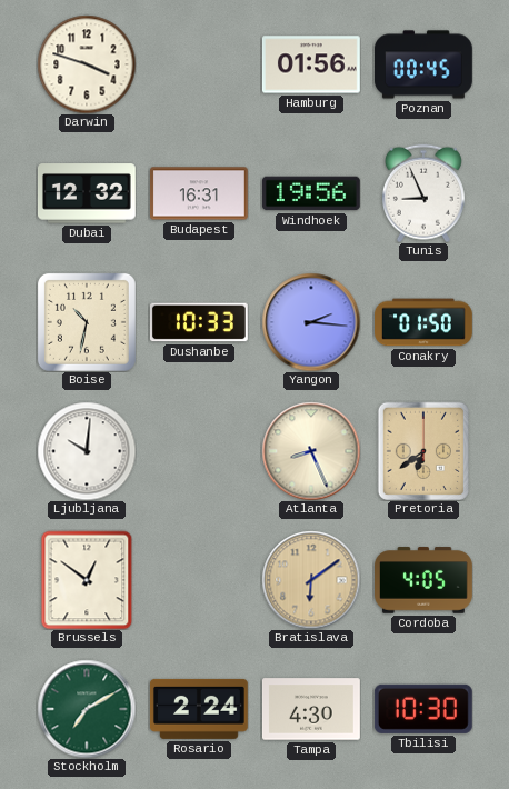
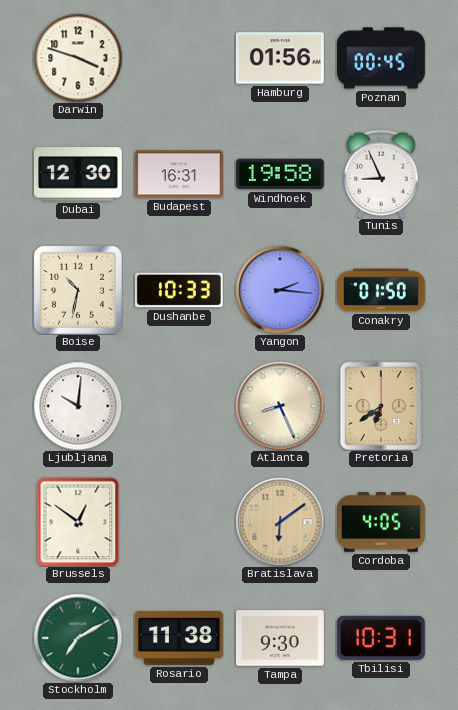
Dubai: 12:32 -> 12:30
Windhoek: 19:56 -> 19:58
Rosario: 2:24 -> 11:38
Tampa: 4:30 -> 9:30
Tbilisi: 10:30 -> 10:31
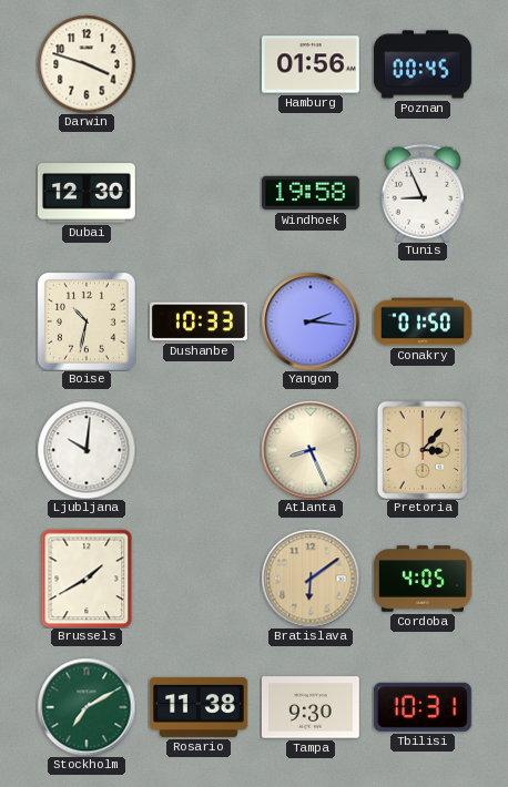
Budapest: 16:31 -> none
Pretoria: 6:39 -> 3:07
Brussels: 12:51 -> 1:40
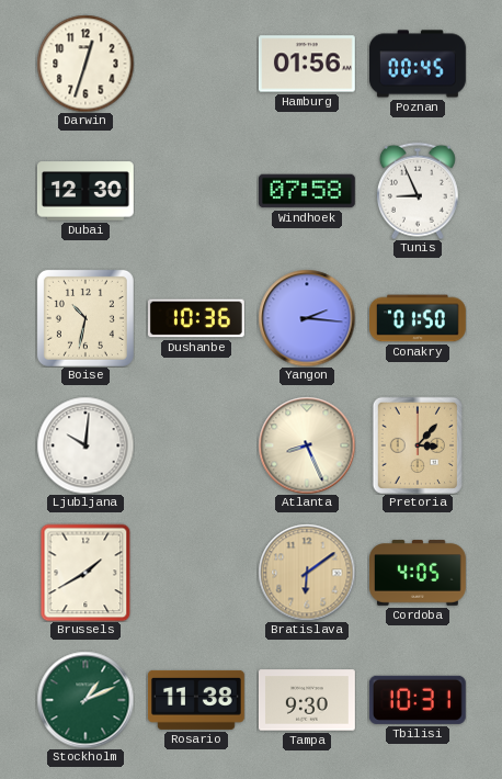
Darwin: 3:48 -> 12:33
Windhoek: 19:58 -> 07:58
Dushanbe: 10:33 -> 10:36
Stockholm: 7:10 -> 1:11
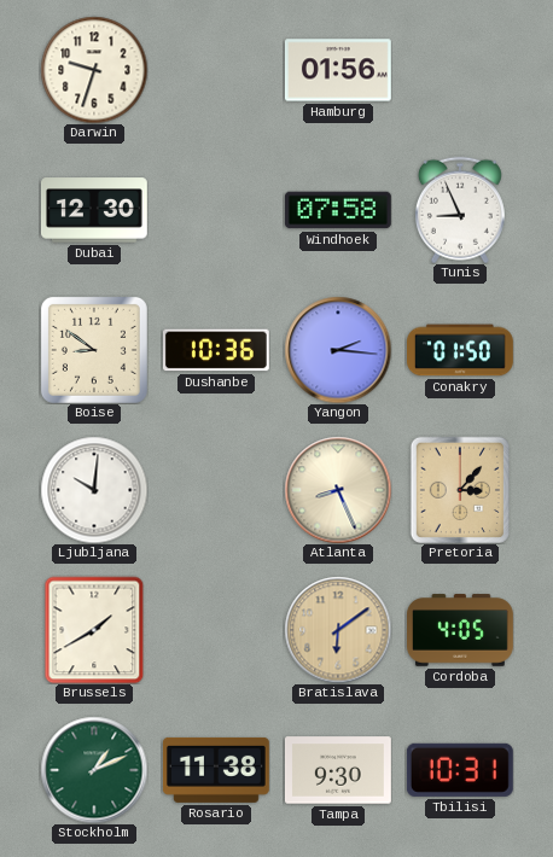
Darwin: 12:33 -> 9:33
Poznan: 00:45 -> none
Boise: 10:32 -> 8:51
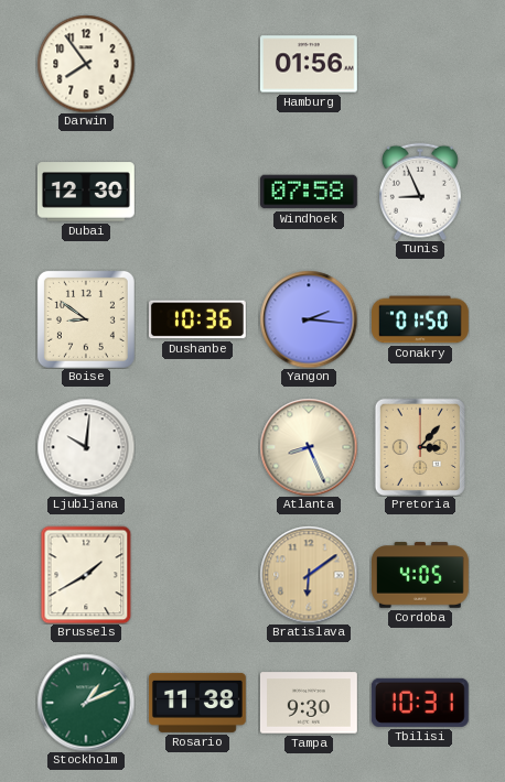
Darwin: 9:33 -> 7:54
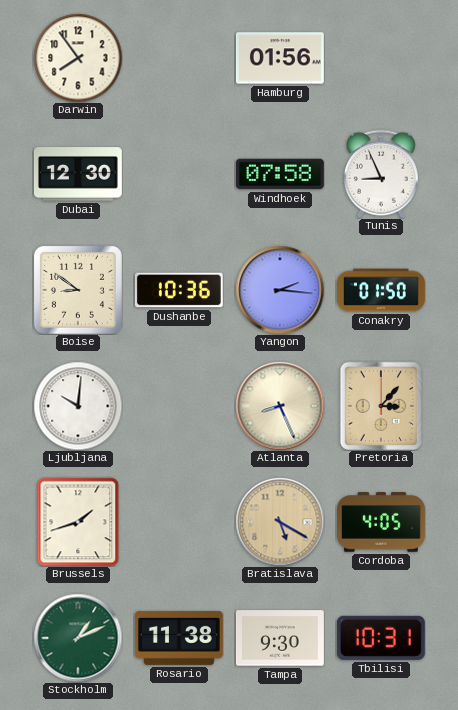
Brussels: 1:40 -> 1:42
Bratislava: 6:09 -> 5:20
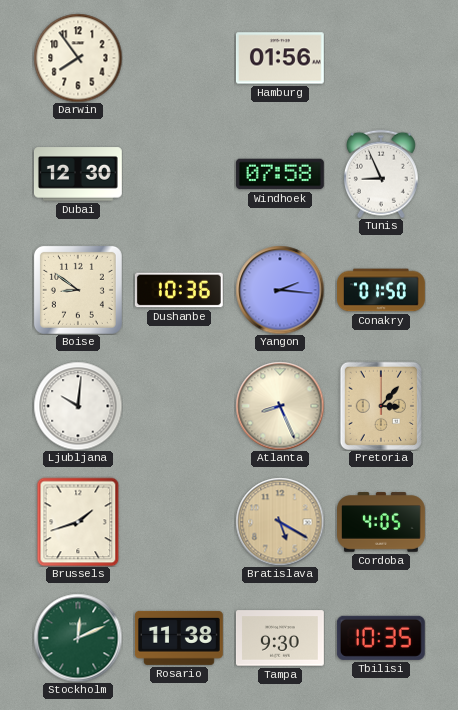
Stockholm: 1:11 -> 12:11
Tbilisi: 10:31 -> 10:35
